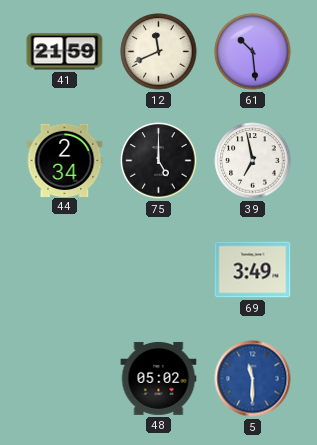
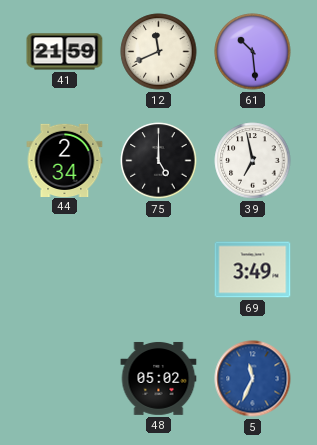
5: 11:30 -> 11:34
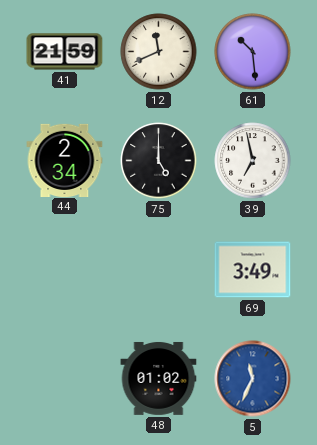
48: 05:02 -> 01:02
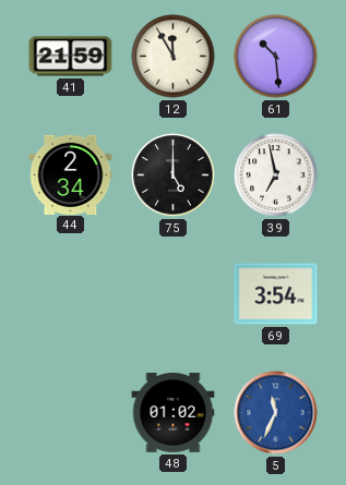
12: 11:41 -> 11:55
69: 3:49 -> 3:54
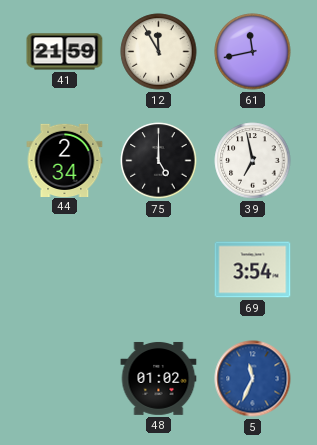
61: 10:29 -> 11:43
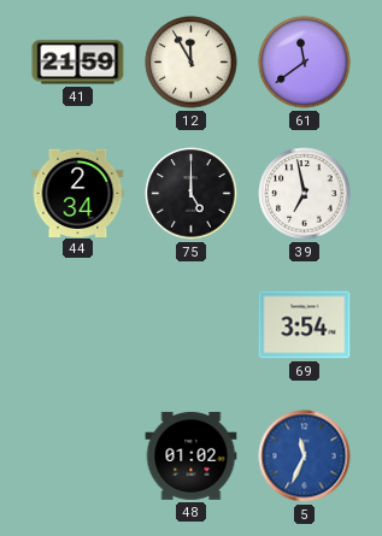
61: 11:43 -> 11:39
